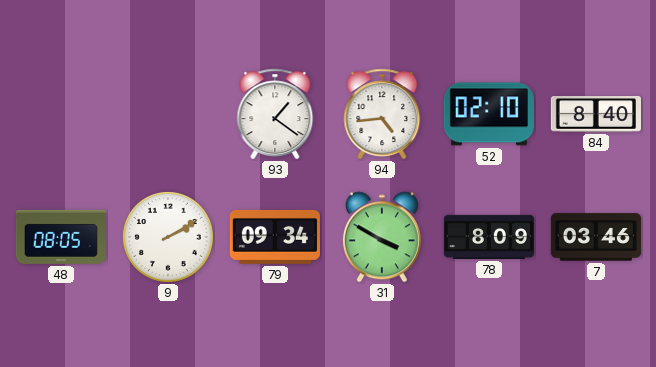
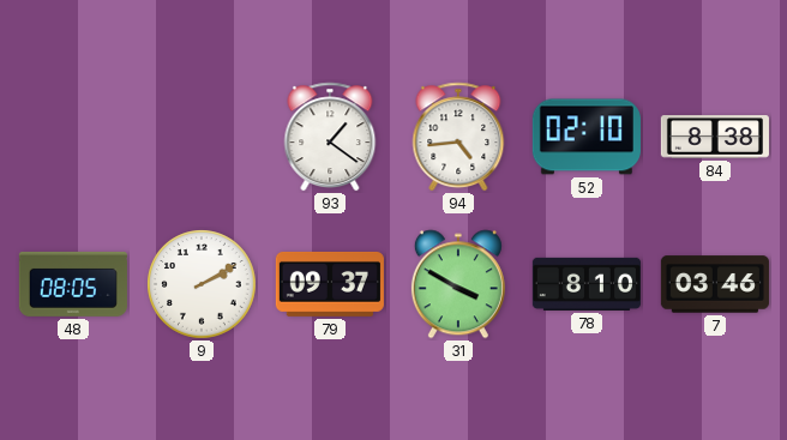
84: 8:40 -> 8:38
79: 09:34 -> 09:37
78: 8:09 -> 8:10
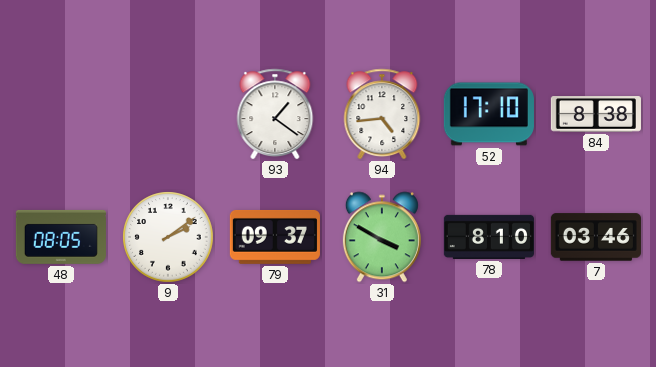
52: 02:10 -> 17:10
9: 2:10 -> 2:09
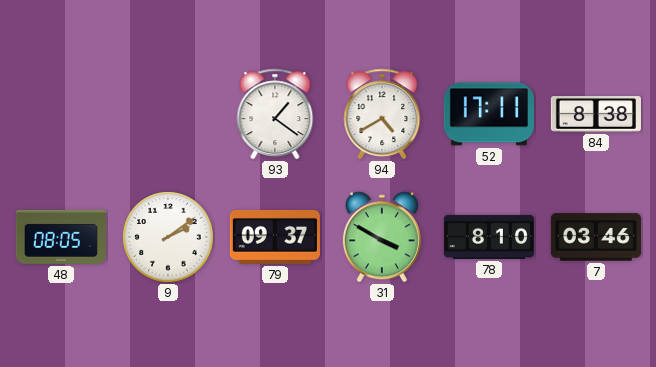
94: 4:44 -> 4:40
52: 17:10 -> 17:11
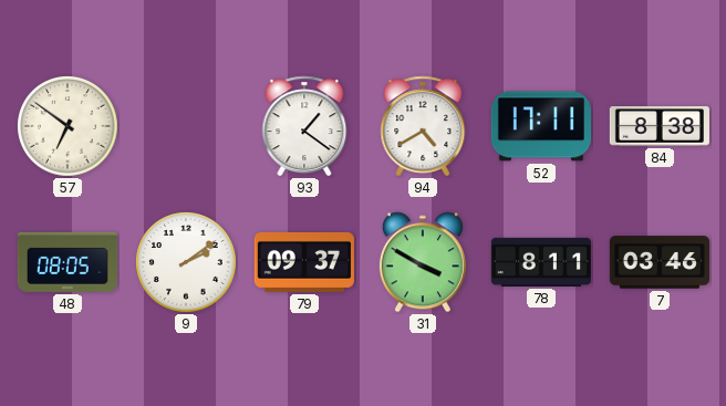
57: none -> 6:51
78: 8:10 -> 8:11
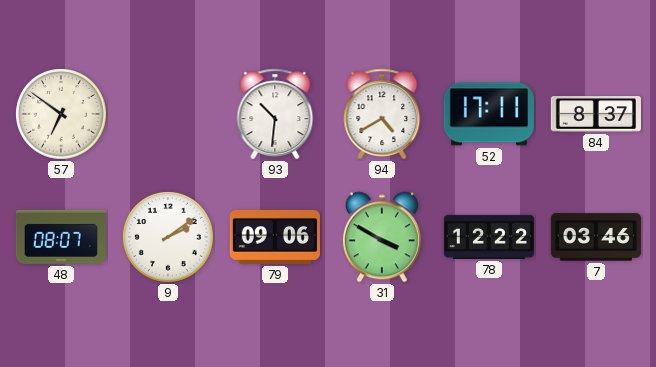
93: 1:21 -> 10:31
84: 8:38 -> 8:37
48: 08:05 -> 08:07
79: 09:37 -> 09:06
78: 8:11 -> 12:22
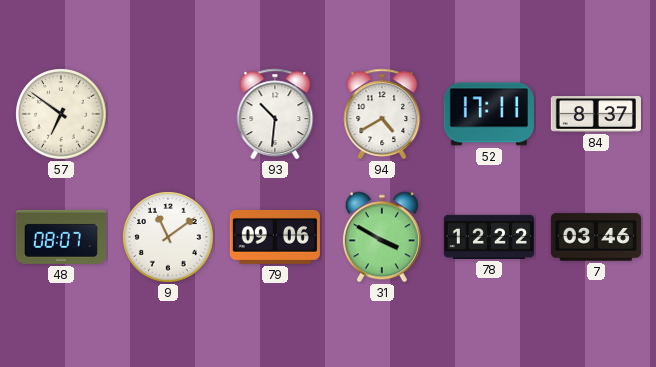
9: 2:09 -> 11:09
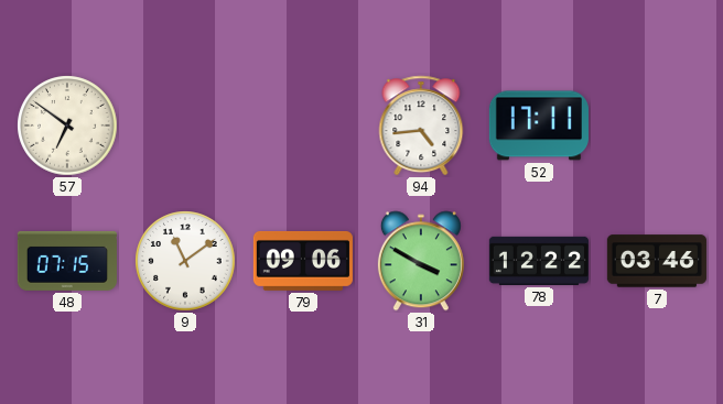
93: 10:31 -> none
94: 4:40 -> 4:44
84: 8:37 -> none
48: 08:07 -> 07:15
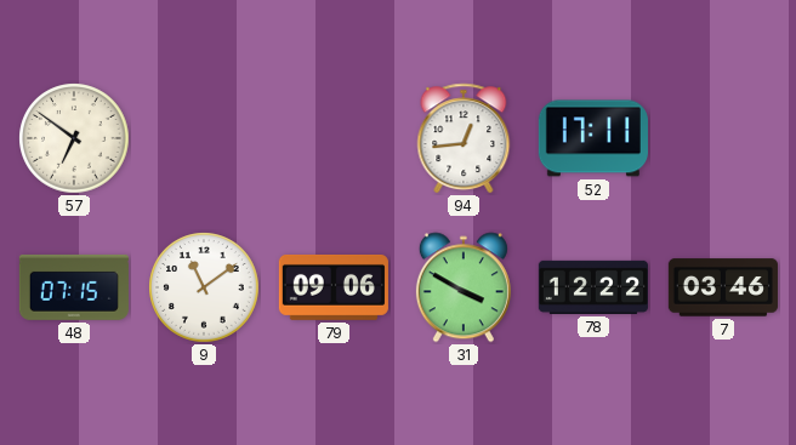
94: 4:44 -> 12:44
